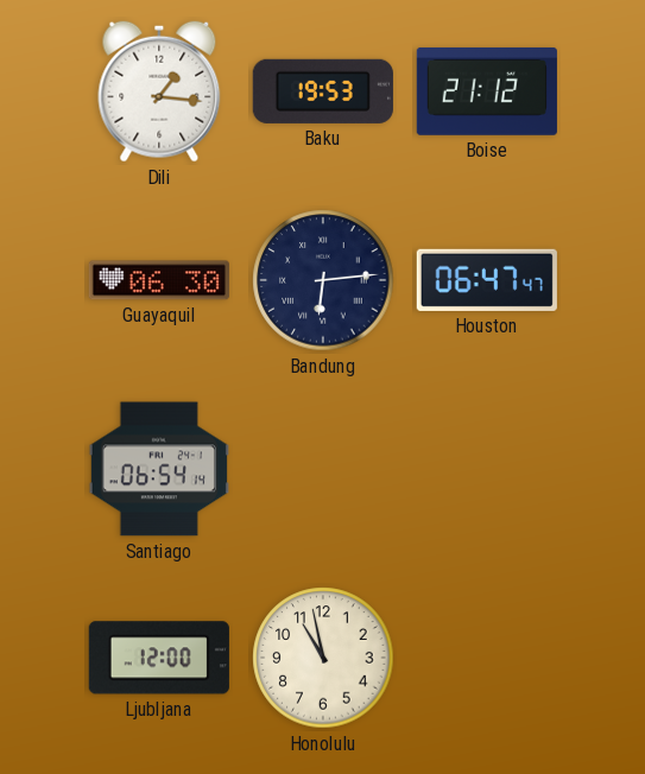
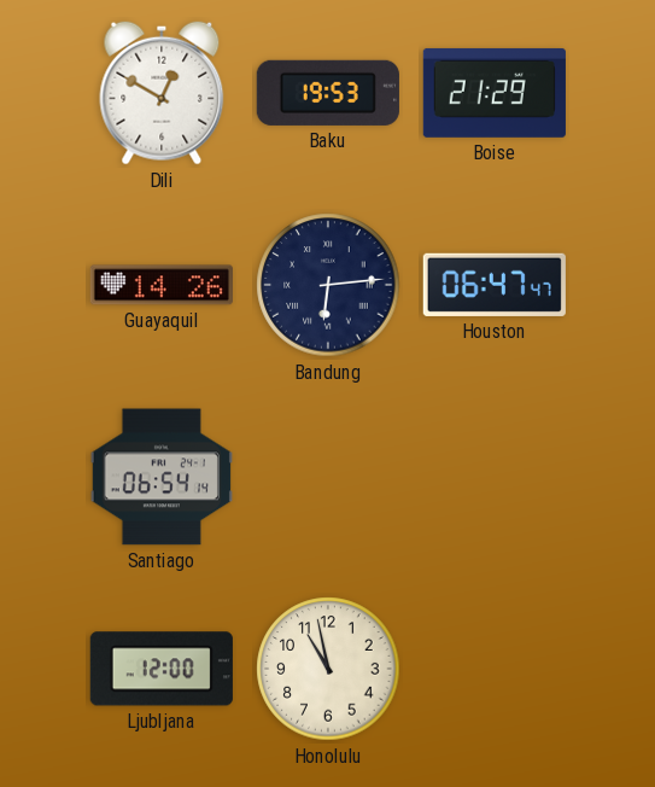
Dili: 1:16 -> 12:50
Boise: 21:12 -> 21:29
Guayaquil: 06:30 -> 14:26
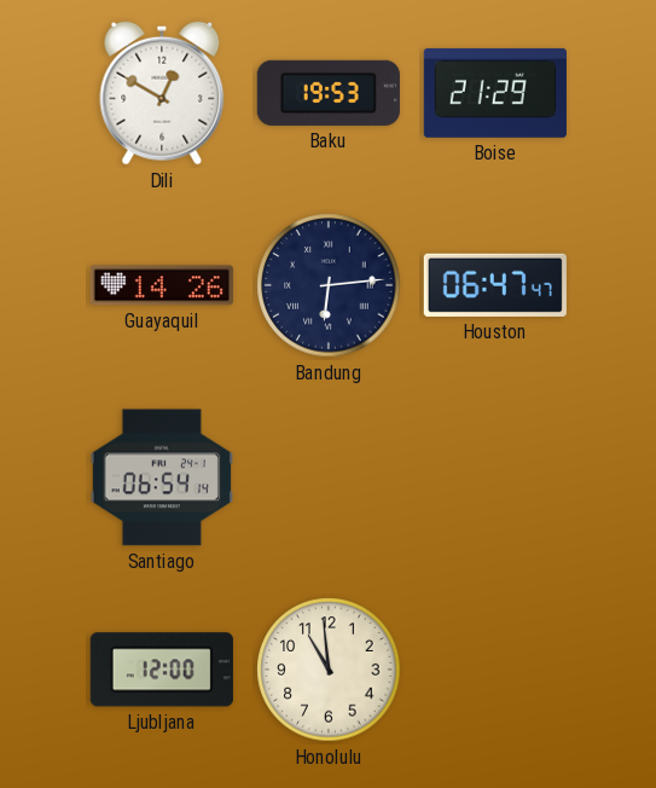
Honolulu: 10:58 -> 10:59
